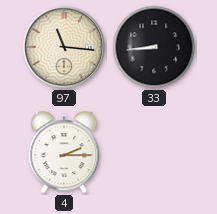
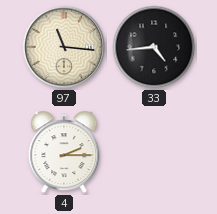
33: 8:44 -> 4:44
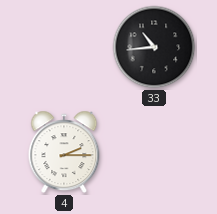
97: 11:16 -> none
33: 4:44 -> 10:44
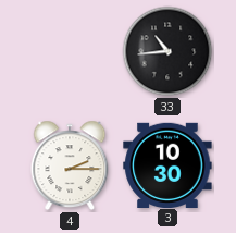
3: none -> 10:30
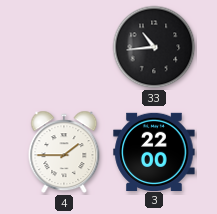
4: 2:15 -> 1:45
3: 10:30 -> 22:00
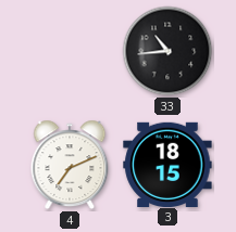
4: 1:45 -> 7:11
3: 22:00 -> 18:15
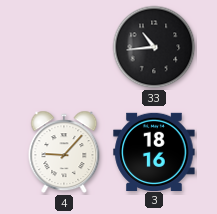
4: 7:11 -> 9:07
3: 18:15 -> 18:16
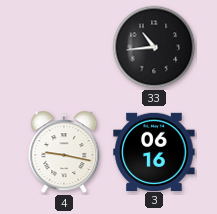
4: 9:07 -> 9:17
3: 18:16 -> 06:16
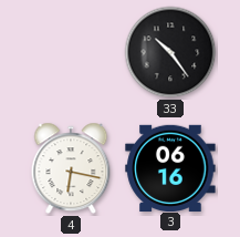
33: 10:44 -> 10:24
4: 9:17 -> 6:17
